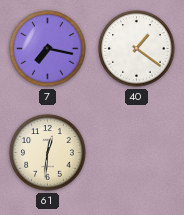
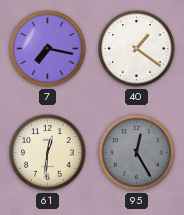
95: none -> 12:25
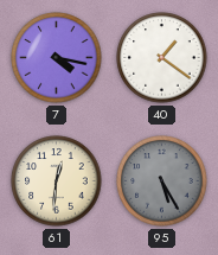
7: 7:17 -> 4:17
95: 12:25 -> 5:25
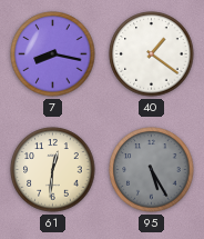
7: 4:17 -> 8:17
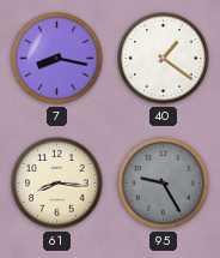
61: 12:31 -> 8:16
95: 5:25 -> 9:25
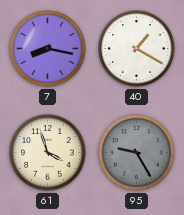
40: 1:21 -> 1:20
61: 8:16 -> 3:57
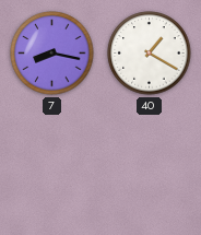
61: 3:57 -> none
95: 9:25 -> none
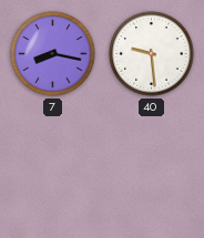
40: 1:20 -> 9:29
